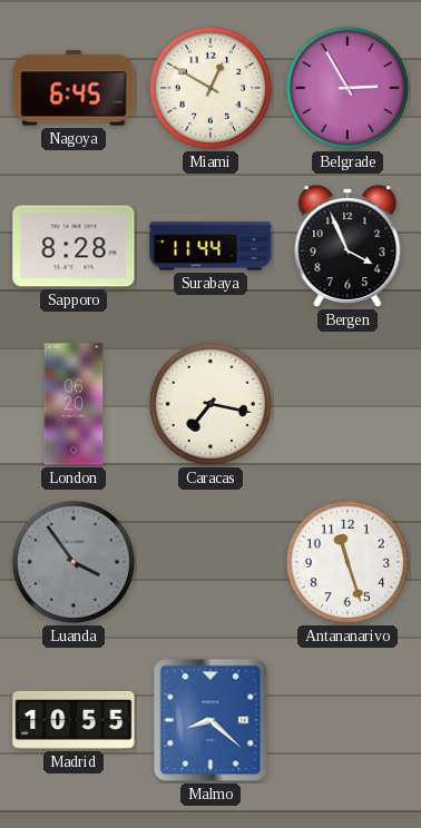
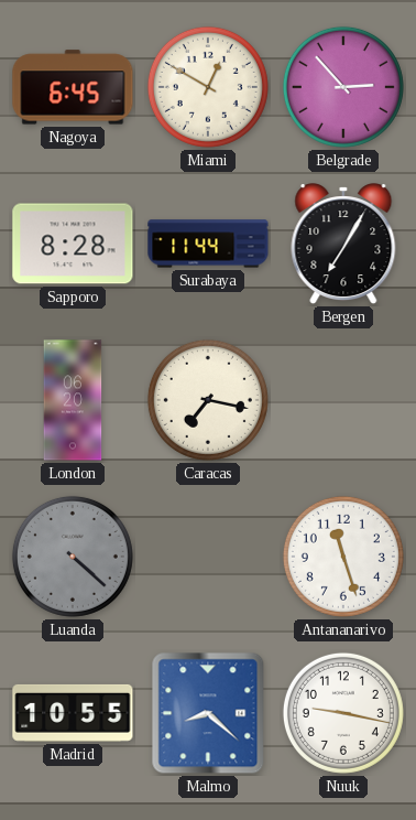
Belgrade: 2:55 -> 2:53
Bergen: 3:56 -> 7:05
Luanda: 3:54 -> 4:22
Nuuk: none -> 9:17
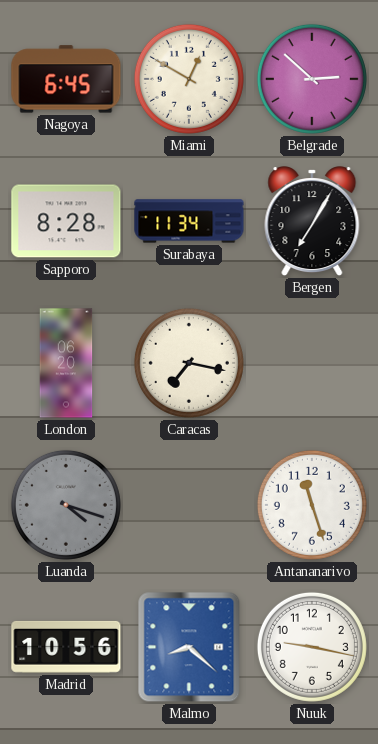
Belgrade: 2:53 -> 2:52
Surabaya: 11:44 -> 11:34
Luanda: 4:22 -> 4:18
Madrid: 10:55 -> 10:56
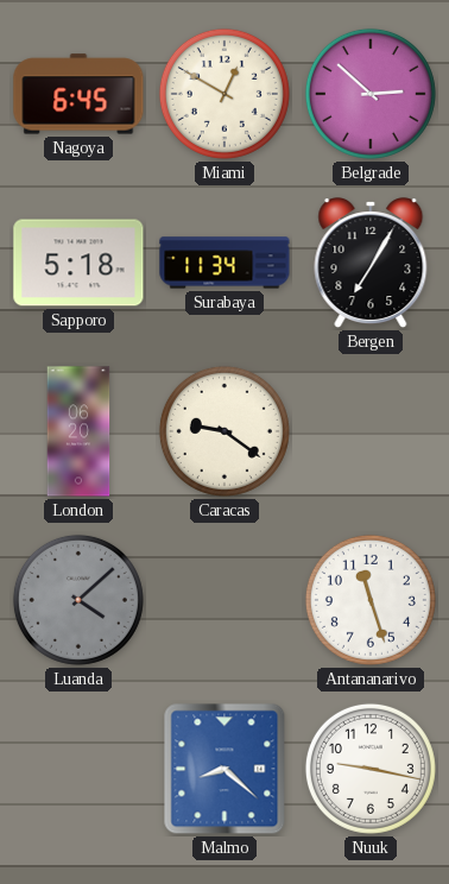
Sapporo: 8:28 -> 5:18
Caracas: 7:17 -> 9:21
Luanda: 4:18 -> 4:08
Madrid: 10:56 -> none
